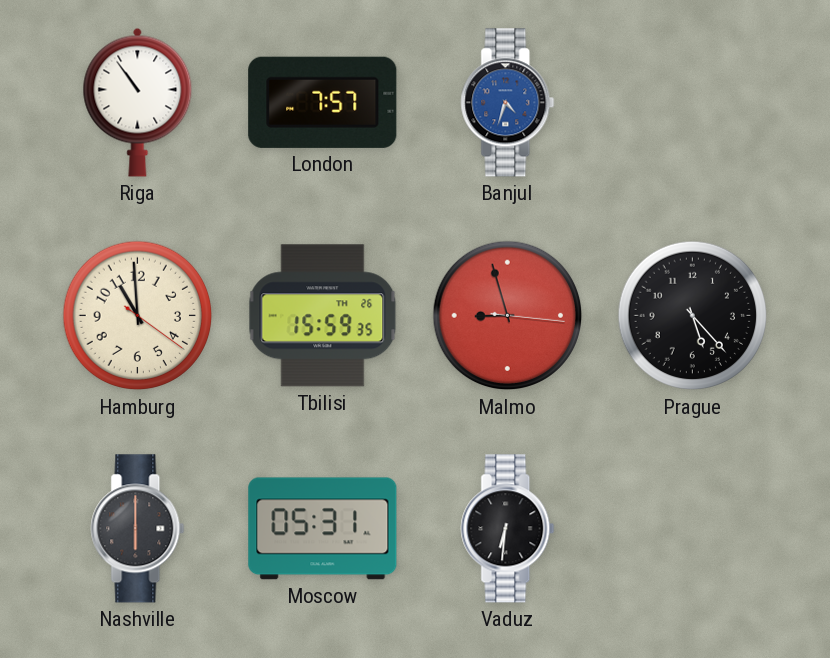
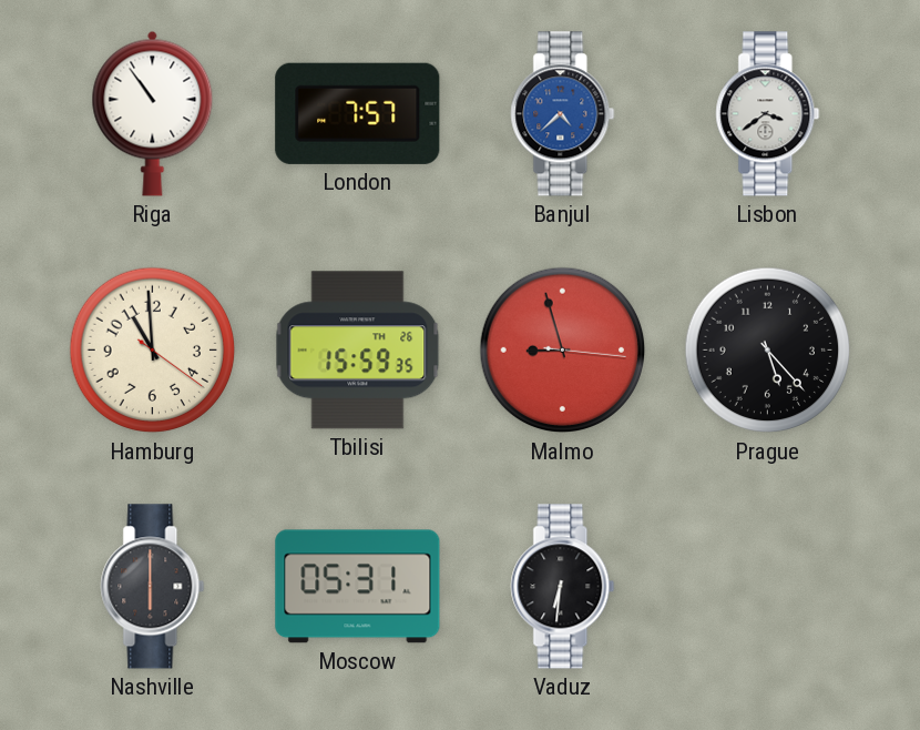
Banjul: 4:33 -> 4:38
Lisbon: none -> 3:39
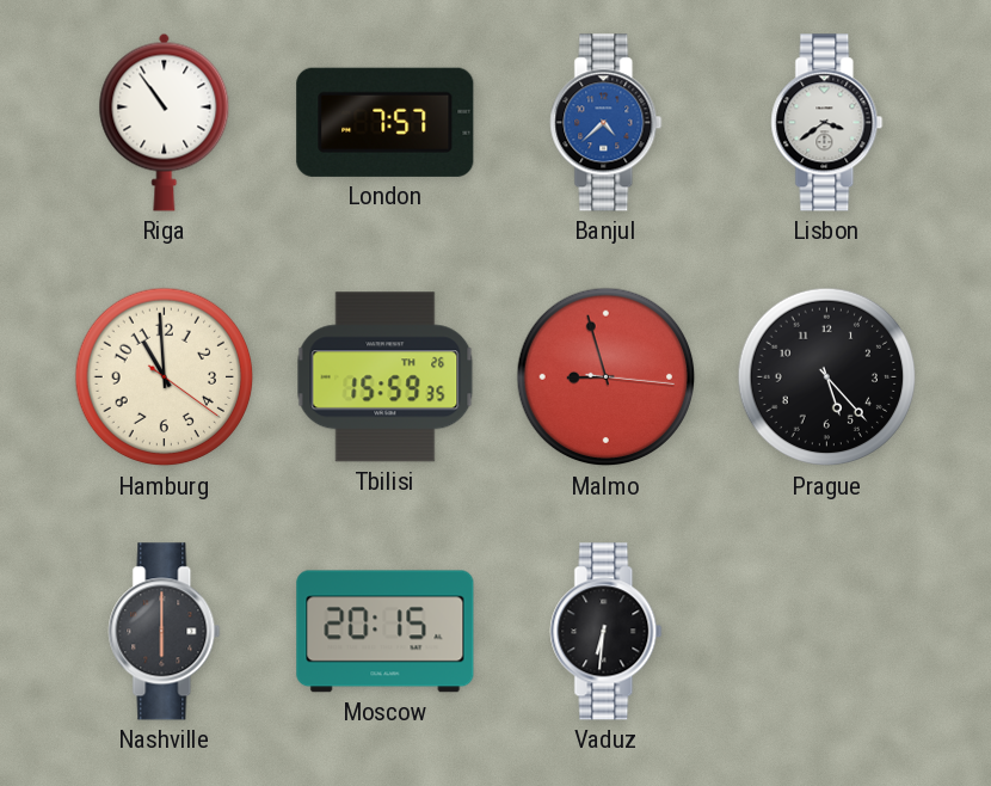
Moscow: 05:31 -> 20:15
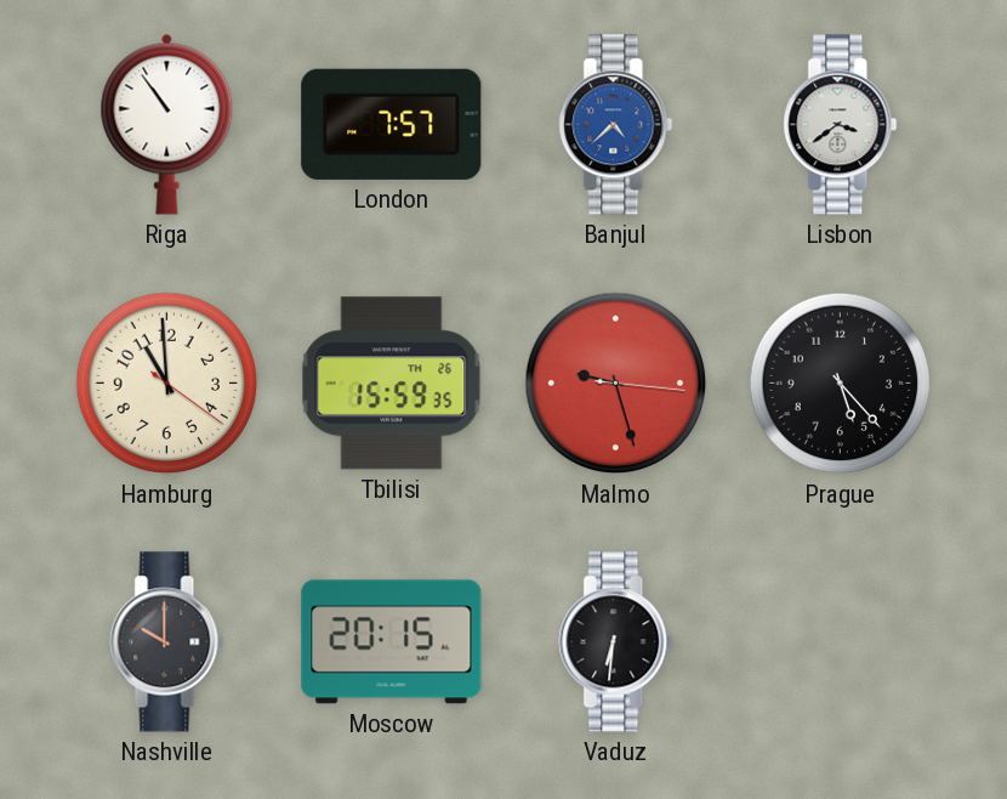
Malmo: 8:57 -> 9:27
Nashville: 6:00 -> 10:00
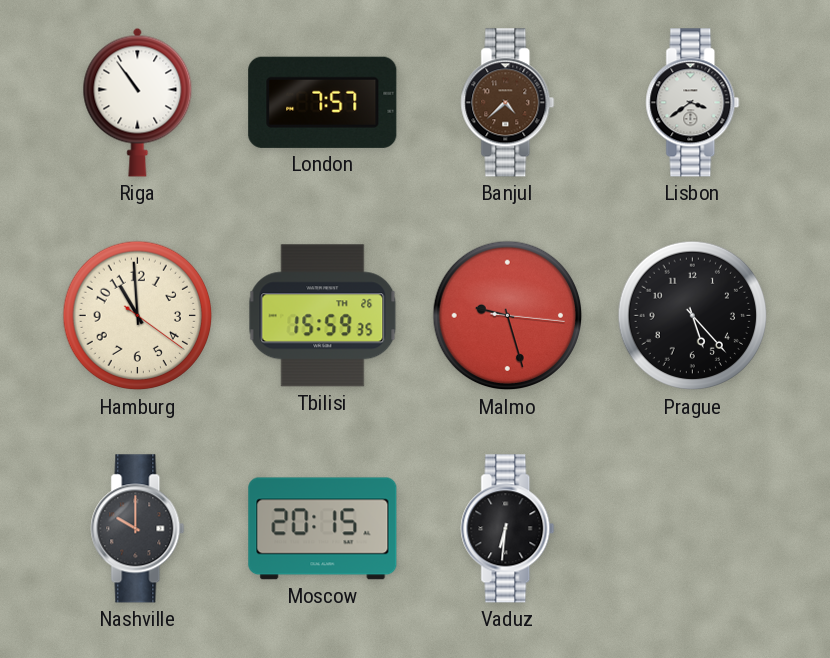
Banjul dial: blue -> brown
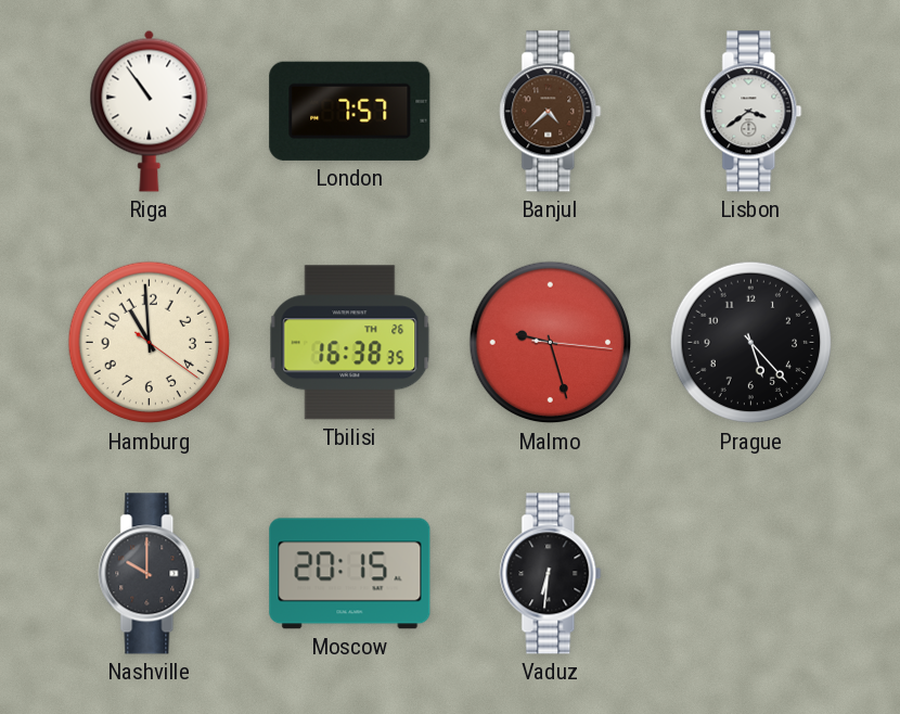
Tbilisi: 15:59 -> 16:38
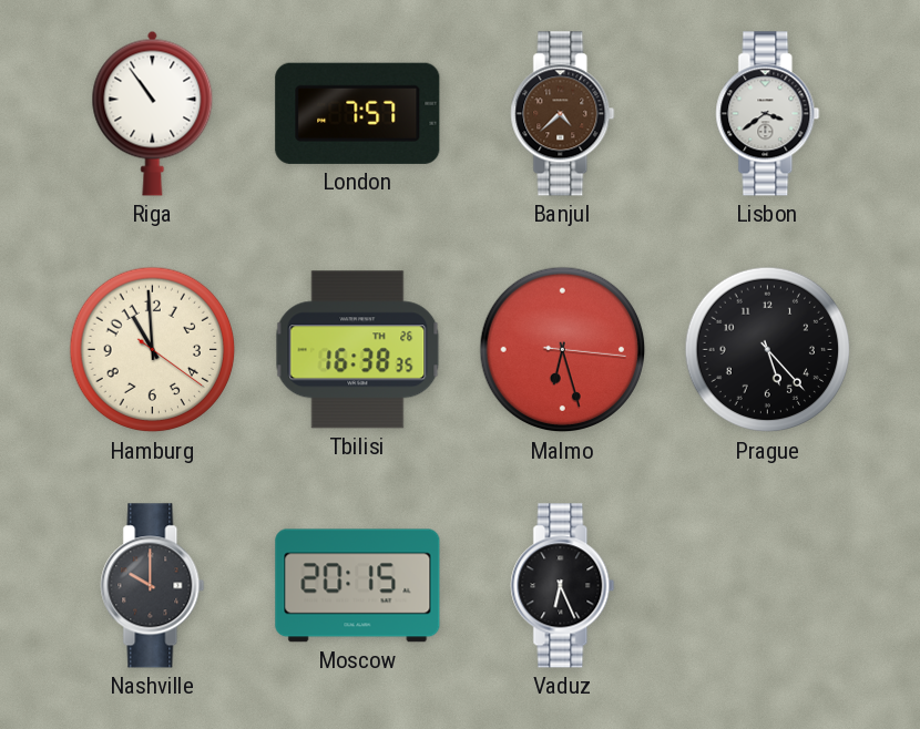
Malmo: 9:27 -> 6:27
Vaduz: 6:31 -> 6:26
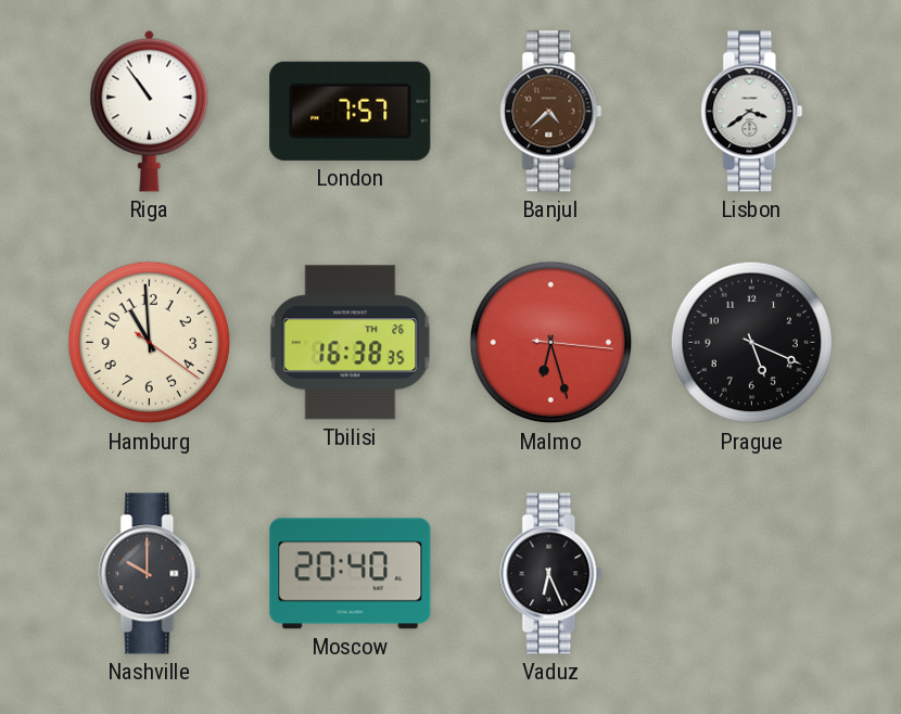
Prague: 5:23 -> 5:19
Moscow: 20:15 -> 20:40
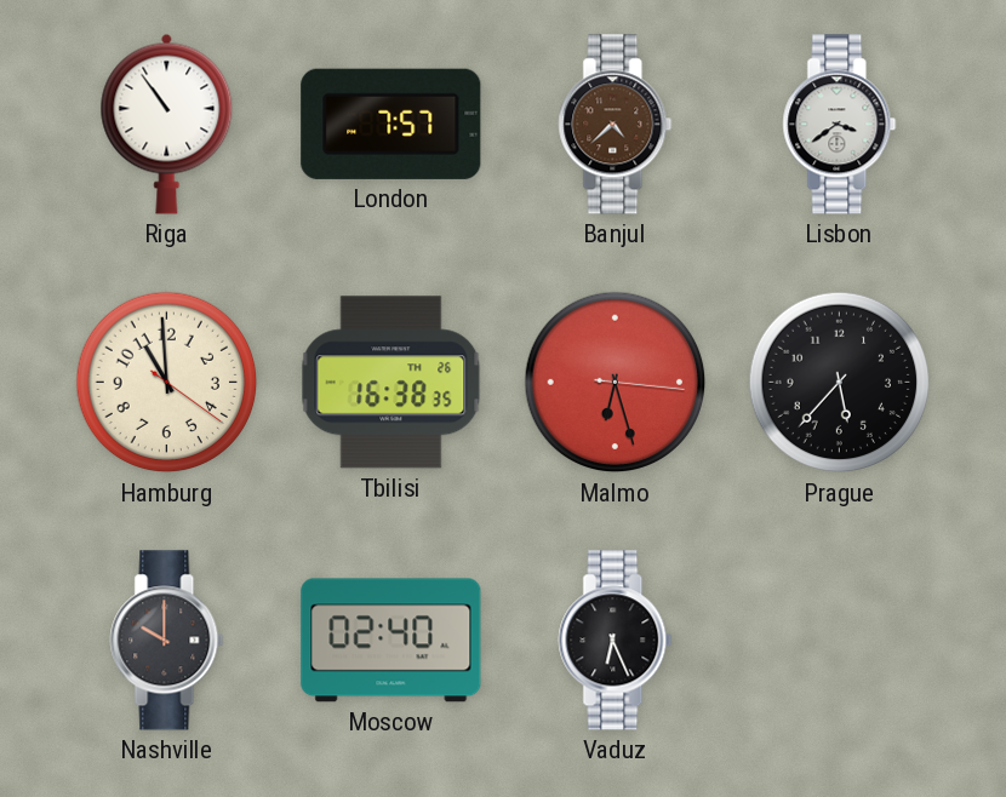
Prague: 5:19 -> 5:37
Moscow: 20:40 -> 02:40
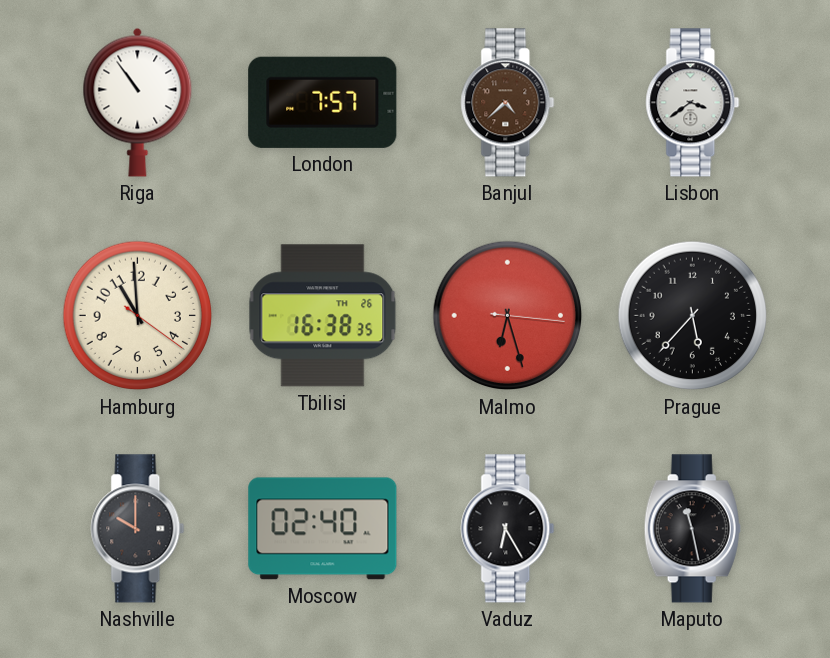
Vaduz: 6:26 -> 6:25
Maputo: none -> 11:28
